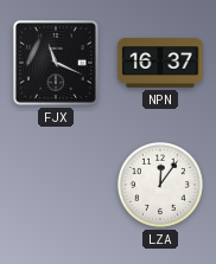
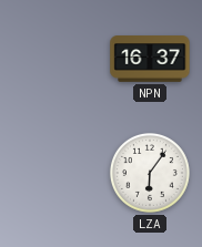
FJX: 11:19 -> none
LZA: 12:06 -> 6:06
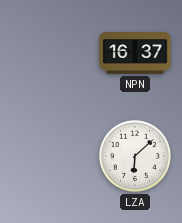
LZA: 6:06 -> 6:08
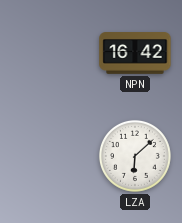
NPN: 16:37 -> 16:42
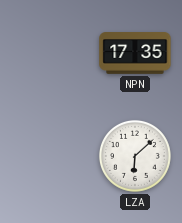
NPN: 16:42 -> 17:35
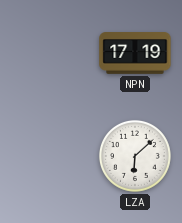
NPN: 17:35 -> 17:19
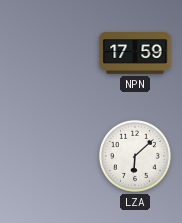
NPN: 17:19 -> 17:59
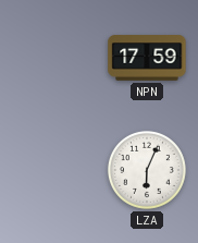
LZA: 6:08 -> 6:04
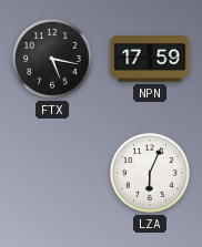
FTX: none -> 5:17
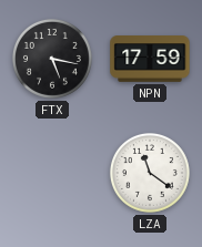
LZA: 6:04 -> 11:21
